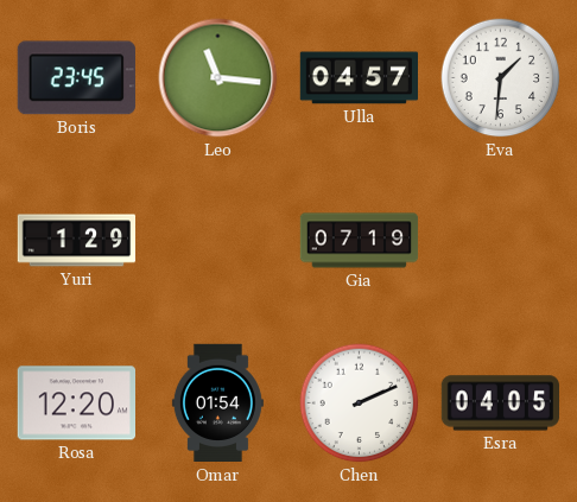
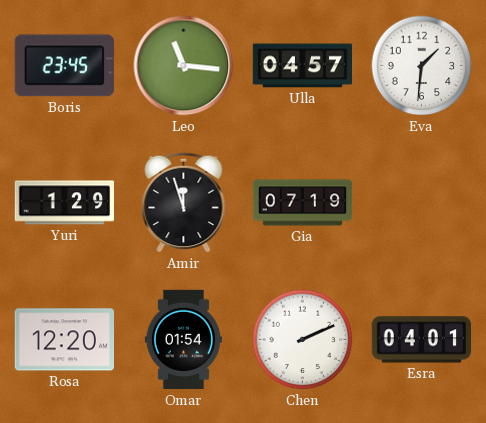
Amir: none -> 11:57
Esra: 04:05 -> 04:01
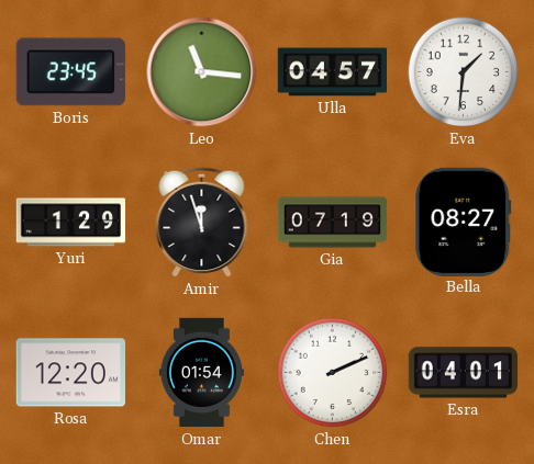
Bella: none -> 08:27
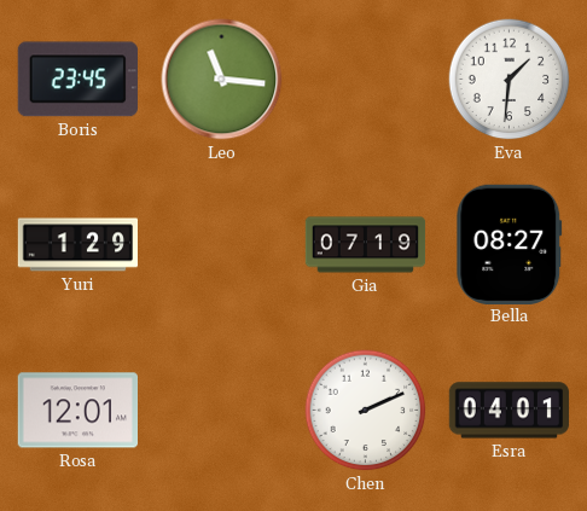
Ulla: 04:57 -> none
Amir: 11:57 -> none
Rosa: 12:20 -> 12:01
Omar: 01:54 -> none
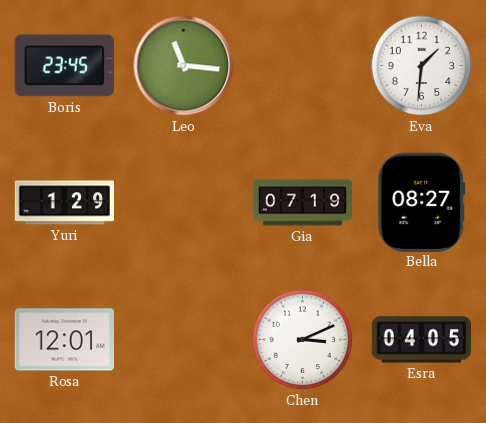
Chen: 2:11 -> 3:11
Esra: 04:01 -> 04:05
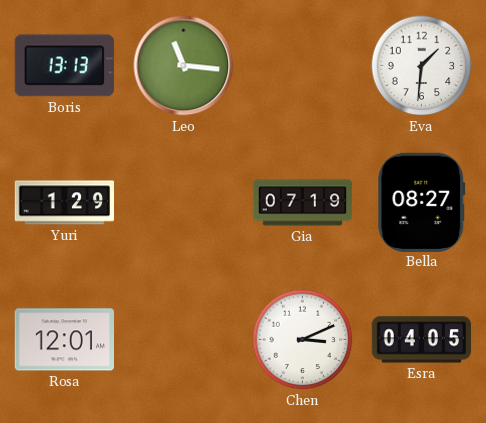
Boris: 23:45 -> 13:13
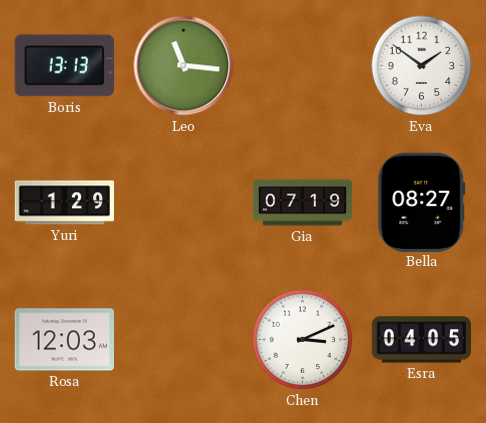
Eva: 1:31 -> 1:51
Rosa: 12:01 -> 12:03
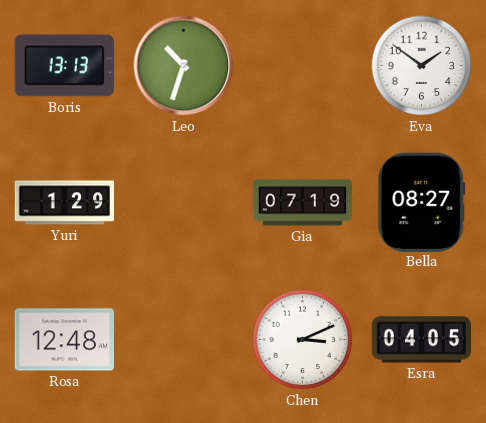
Leo: 11:16 -> 10:33
Rosa: 12:03 -> 12:48
